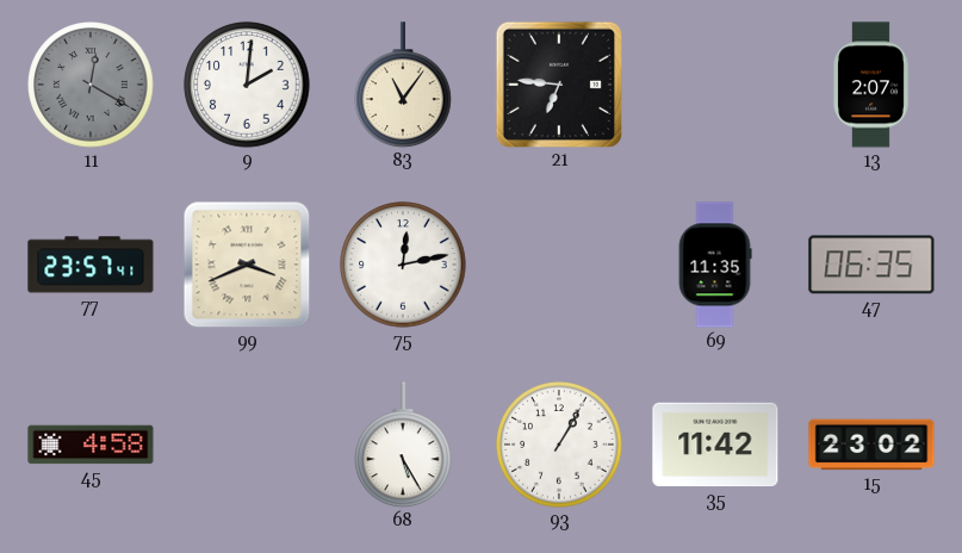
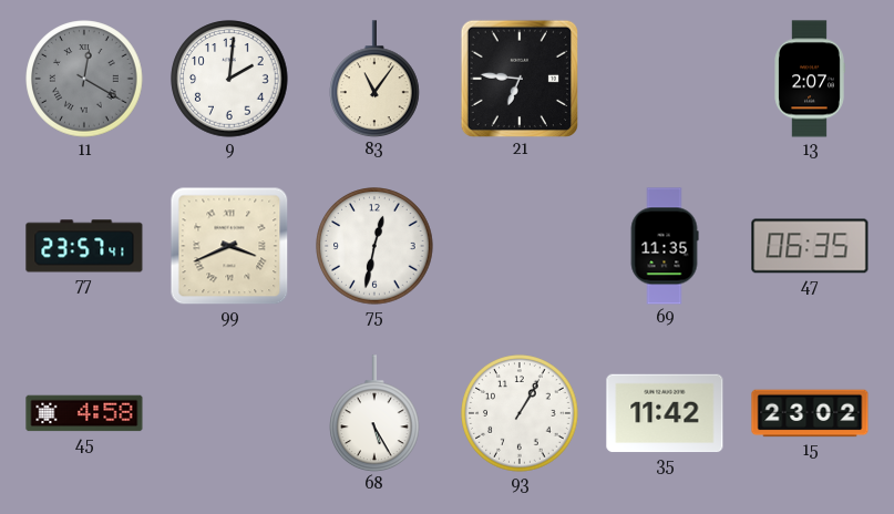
75: 12:13 -> 12:32
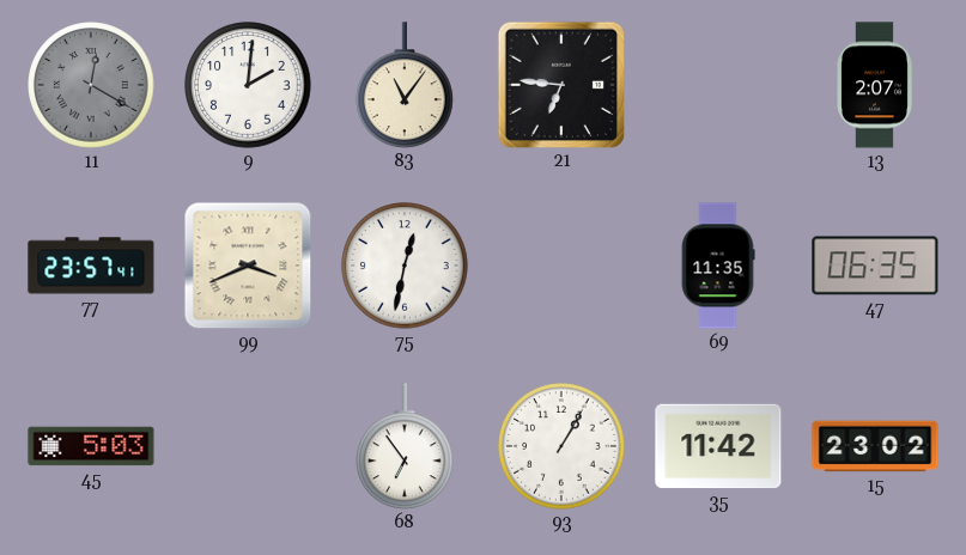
45: 4:58 -> 5:03
68: 5:25 -> 6:54
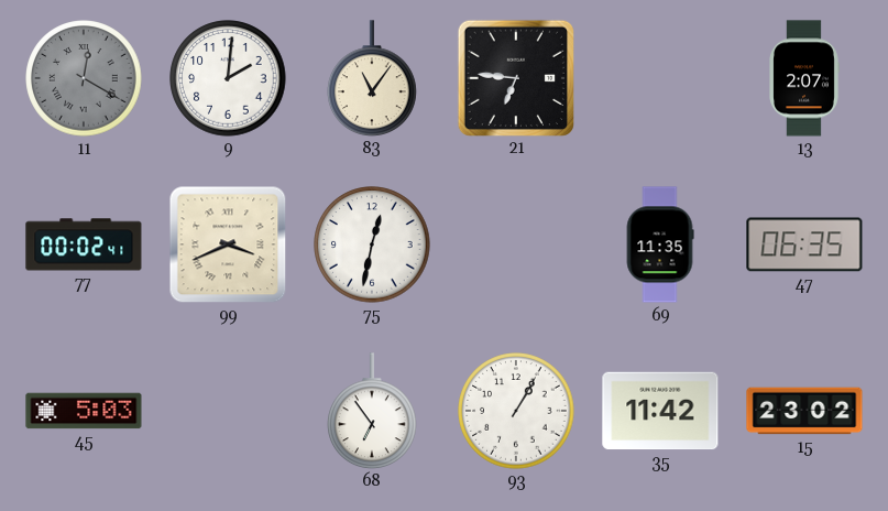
77: 23:57 -> 00:02
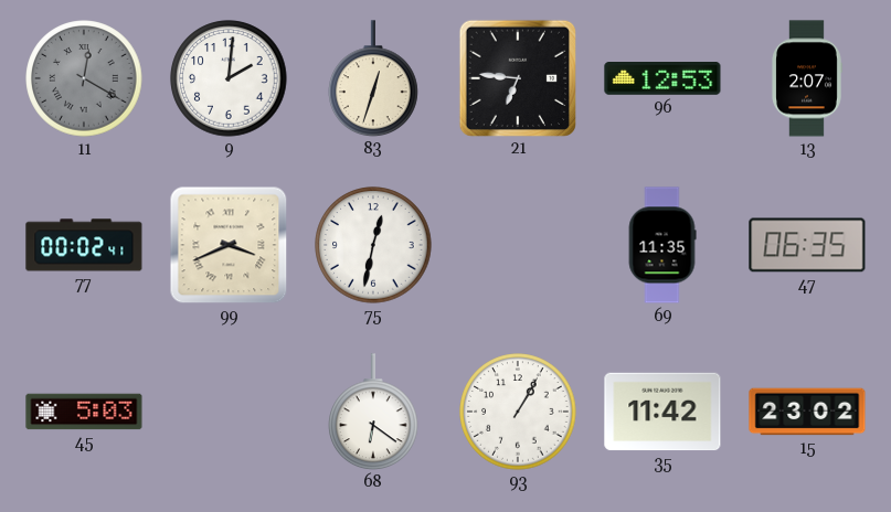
83: 11:06 -> 12:33
96: none -> 12:53
68: 6:54 -> 6:21
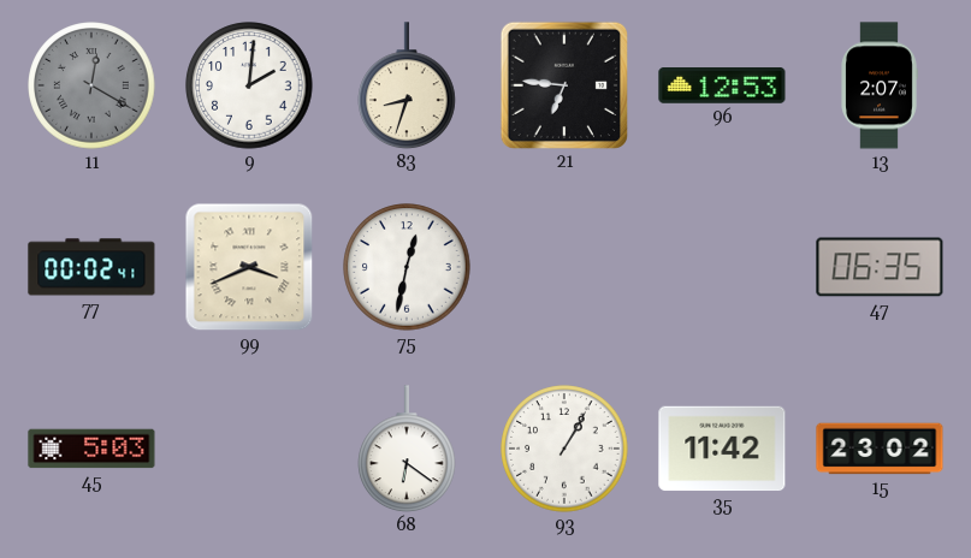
83: 12:33 -> 8:33
69: 11:35 -> none
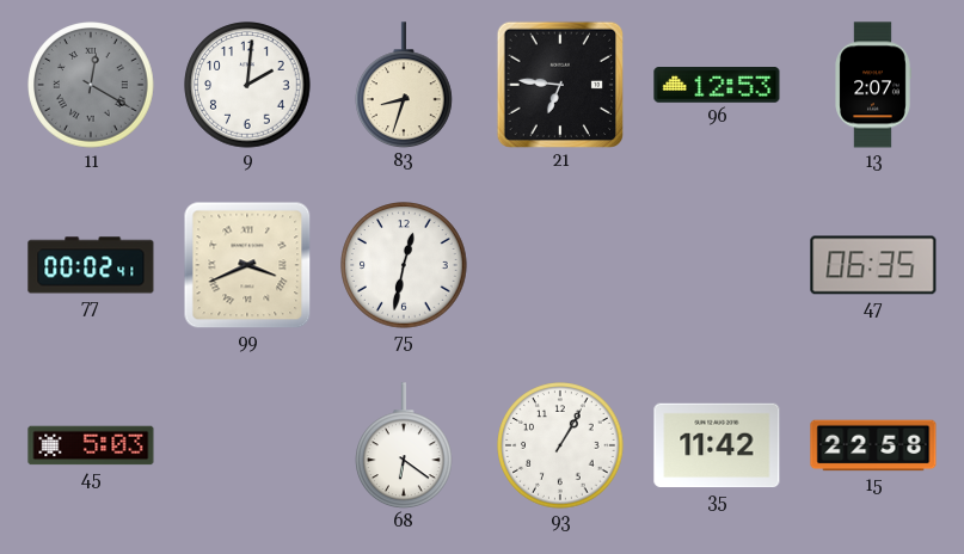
15: 23:02 -> 22:58
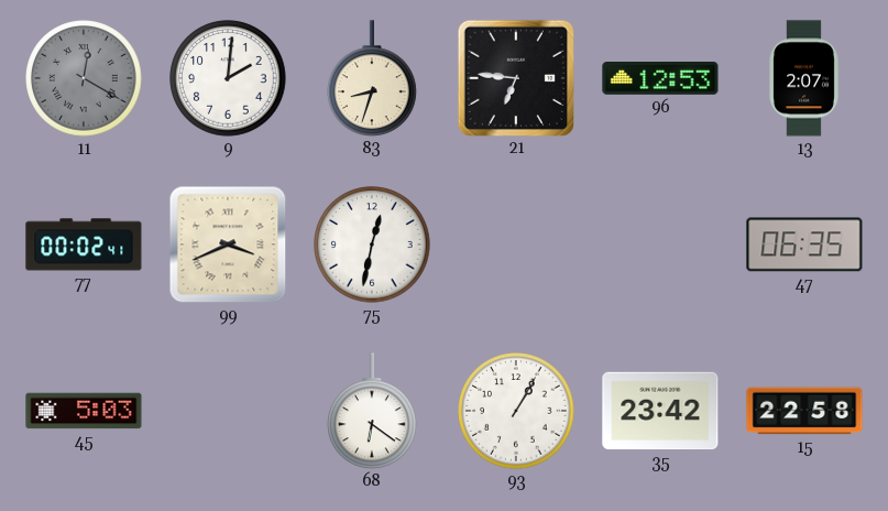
35: 11:42 -> 23:42
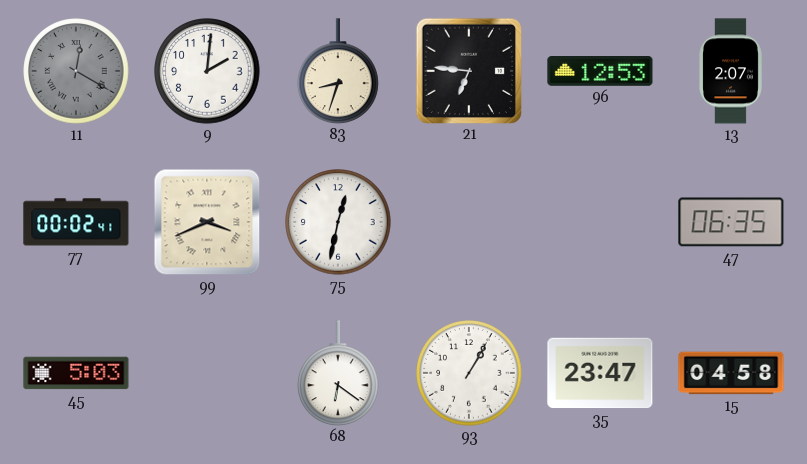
35: 23:42 -> 23:47
15: 22:58 -> 04:58
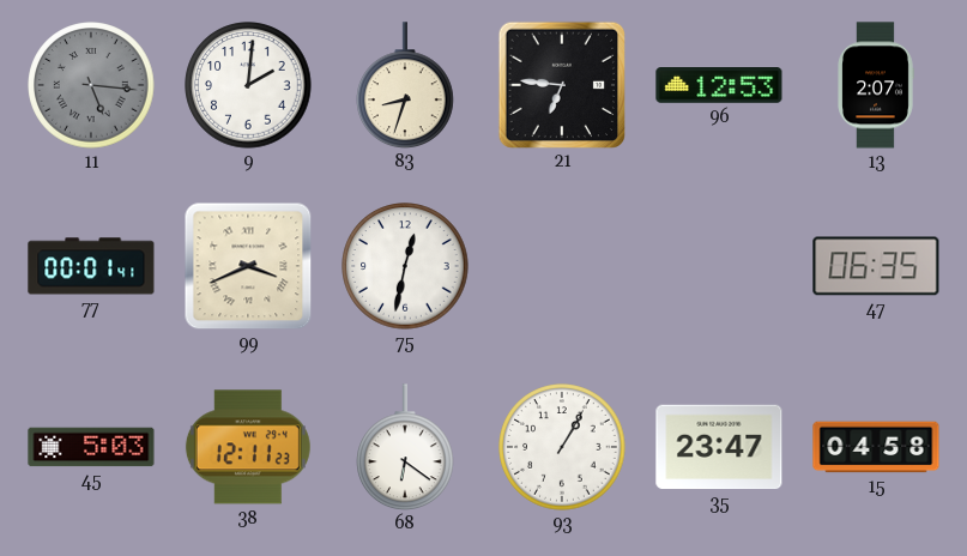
11: 12:20 -> 5:16
77: 00:02 -> 00:01
38: none -> 12:11
